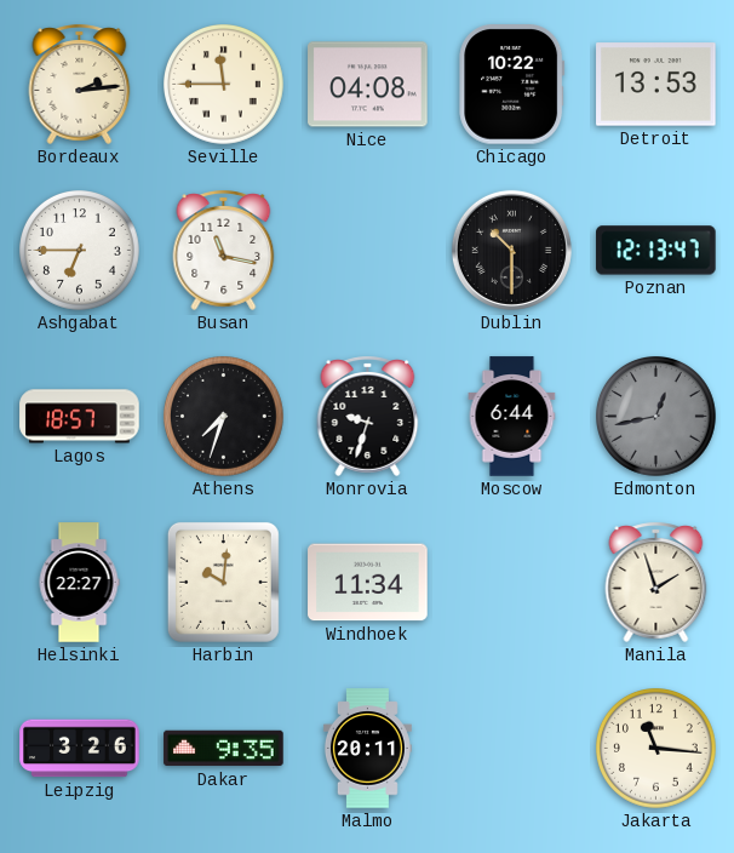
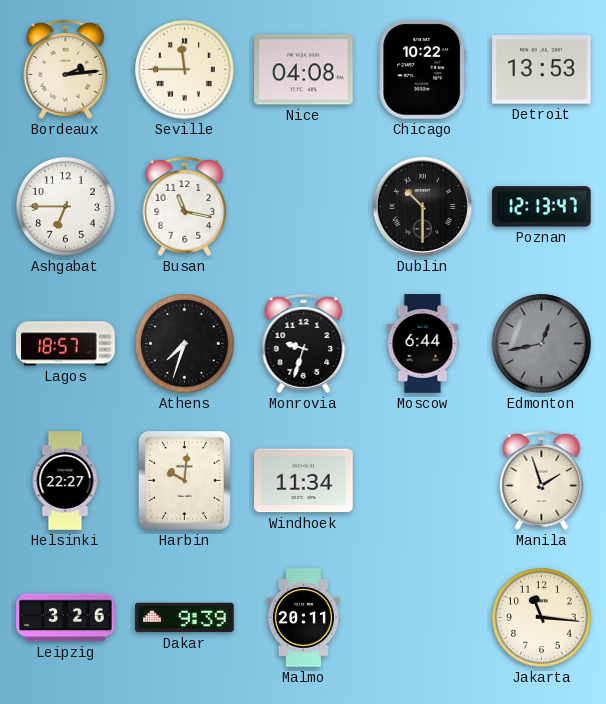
Dakar: 9:35 -> 9:39
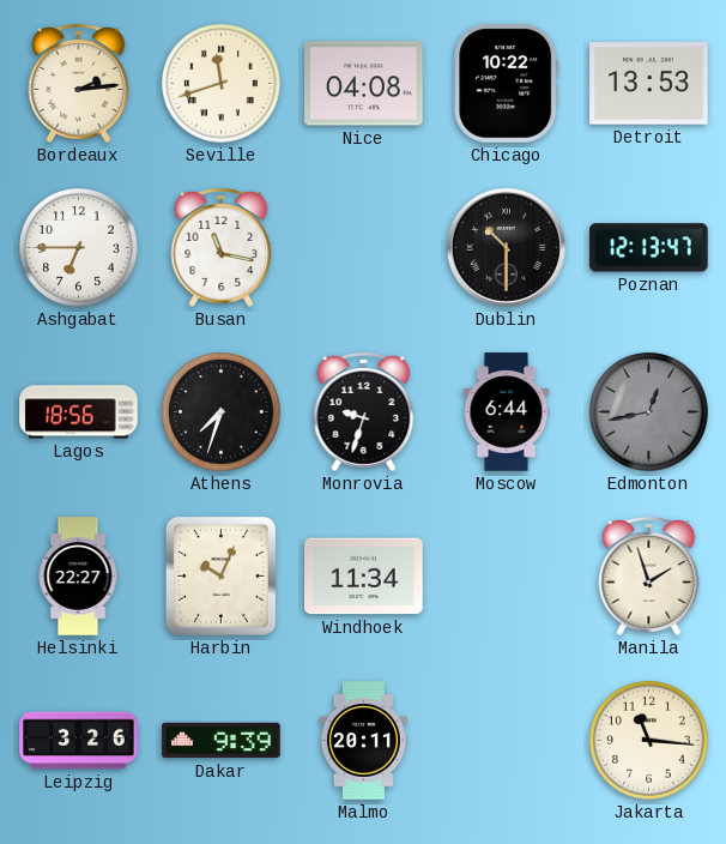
Seville: 11:45 -> 11:42
Lagos: 18:57 -> 18:56
Harbin: 10:01 -> 10:04
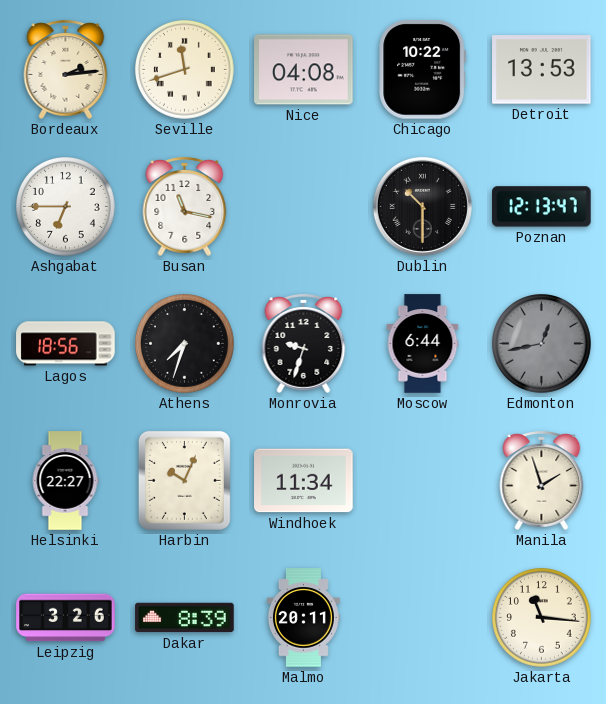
Dakar: 9:39 -> 8:39
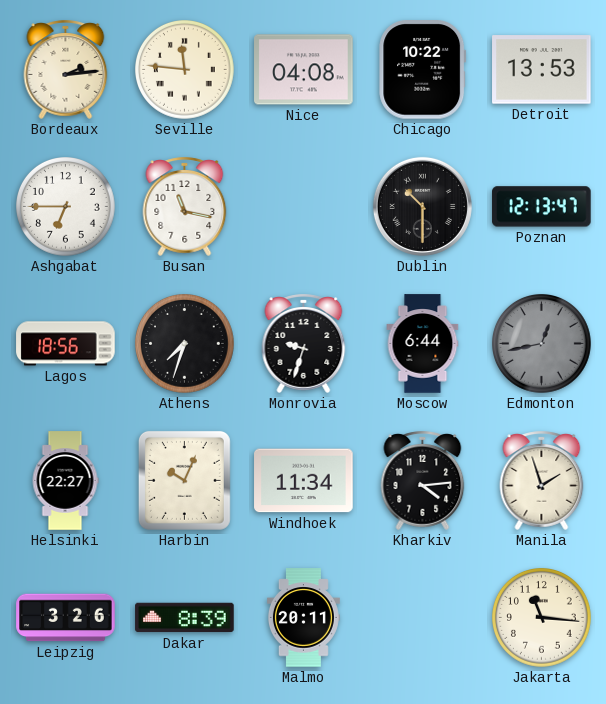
Seville: 11:42 -> 11:46
Kharkiv: none -> 4:14
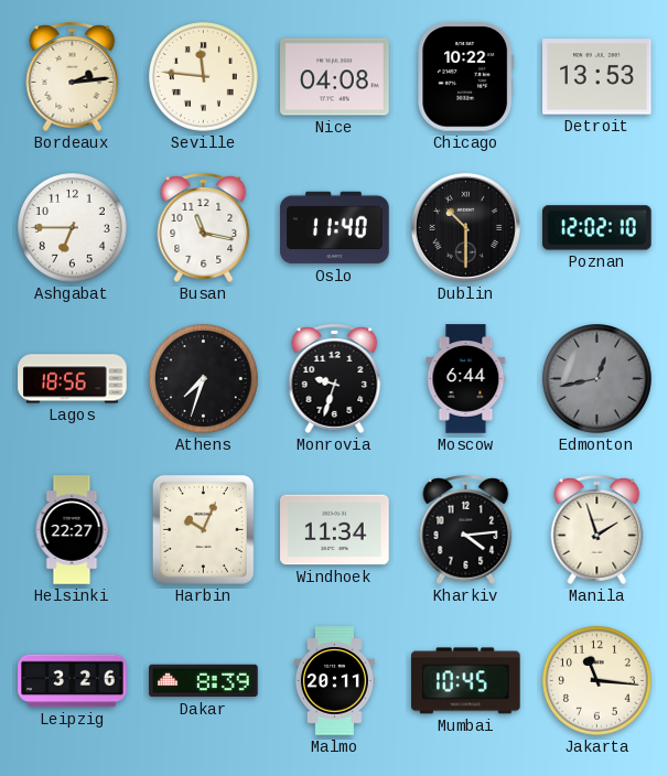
Oslo: none -> 11:40
Poznan: 12:13 -> 12:02
Mumbai: none -> 10:45
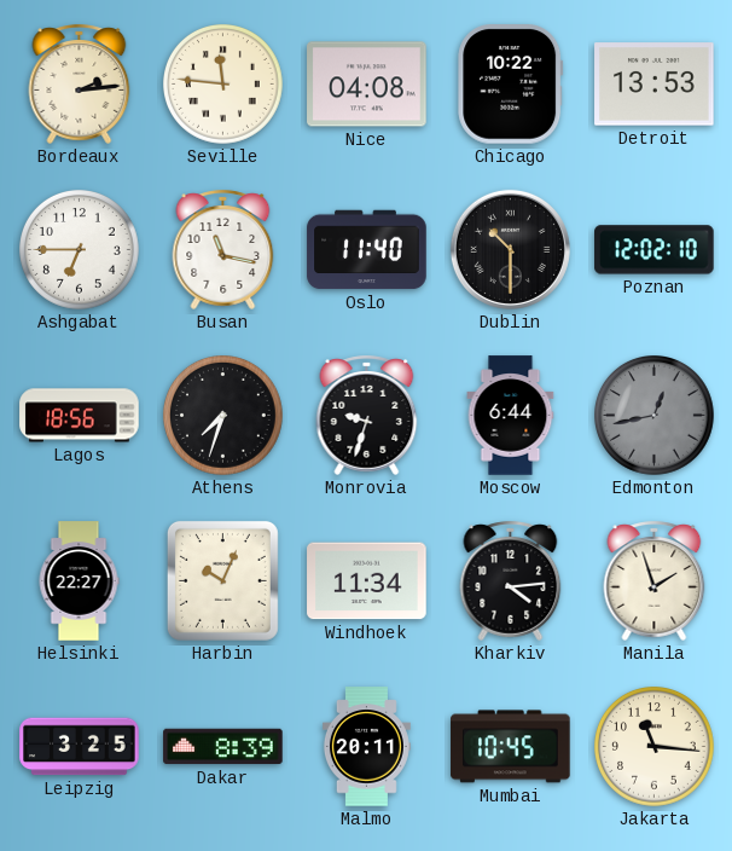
Leipzig: 3:26 -> 3:25
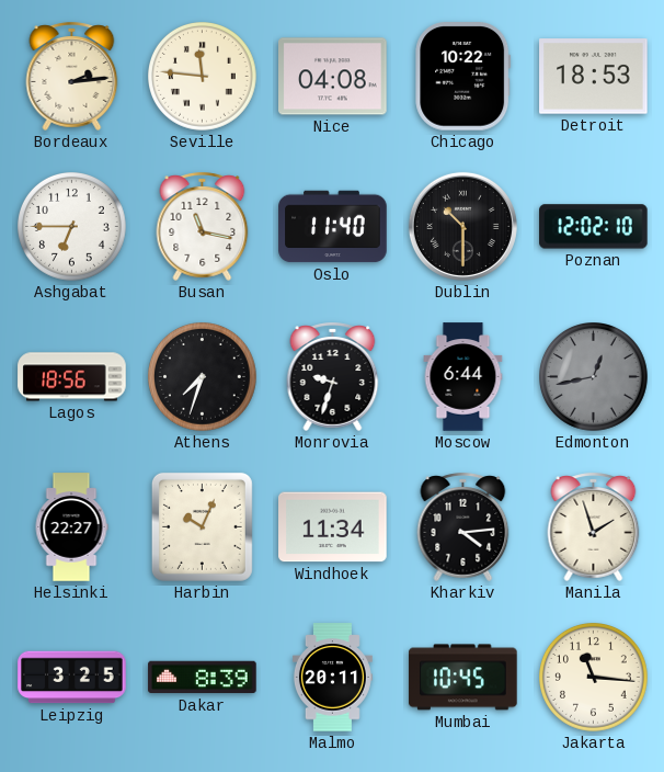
Detroit: 13:53 -> 18:53
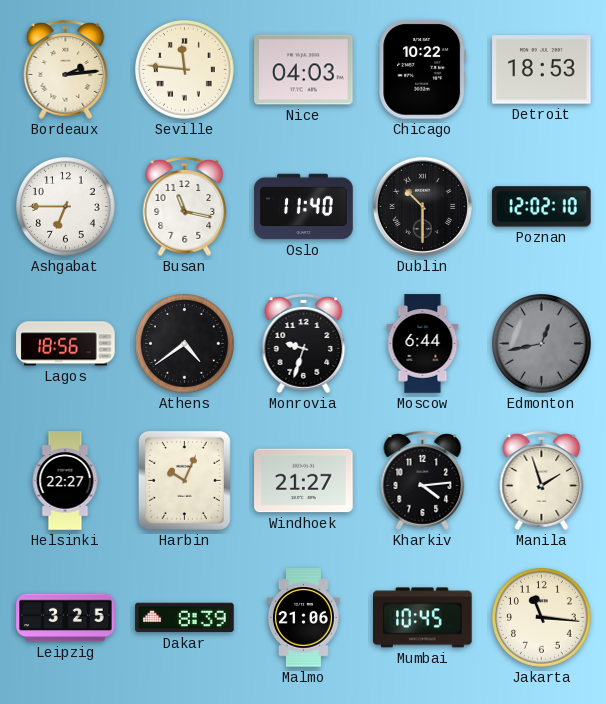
Nice: 04:08 -> 04:03
Athens: 7:33 -> 4:39
Windhoek: 11:34 -> 21:27
Malmo: 20:11 -> 21:06
